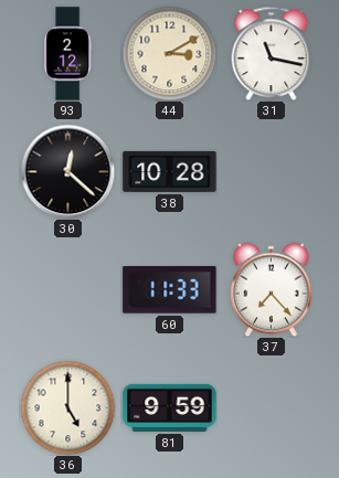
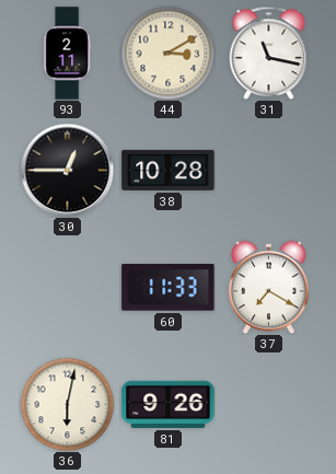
93: 2:12 -> 2:11
30: 12:22 -> 12:45
37: 7:23 -> 7:20
36: 5:00 -> 6:02
81: 9:59 -> 9:26
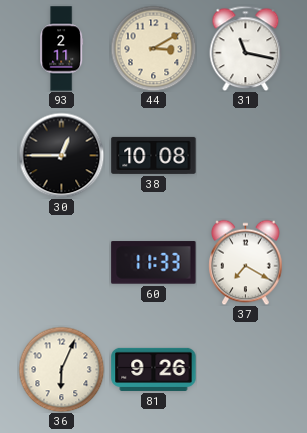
38: 10:28 -> 10:08
36: 6:02 -> 6:04
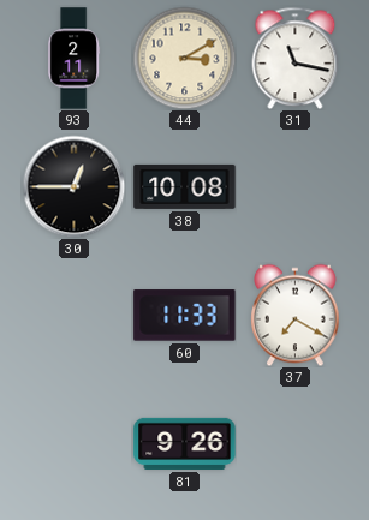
36: 6:04 -> none
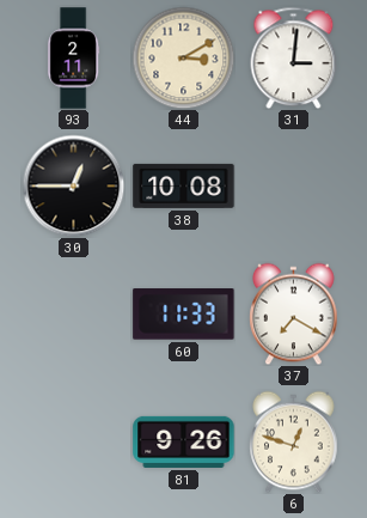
31: 11:17 -> 3:01
6: none -> 12:48
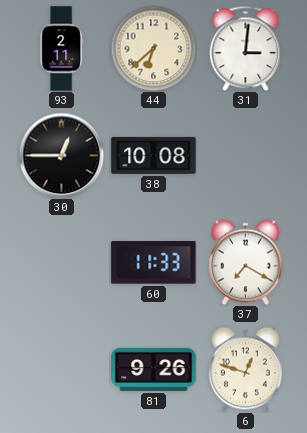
44: 3:10 -> 6:38
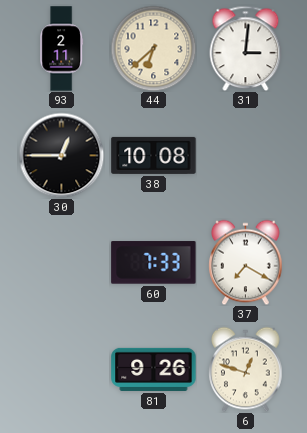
60: 11:33 -> 7:33
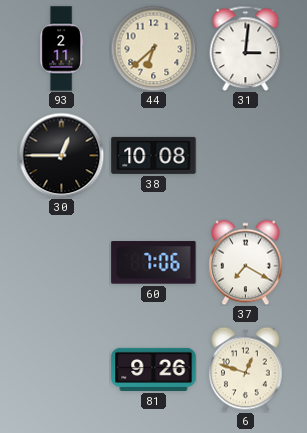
60: 7:33 -> 7:06
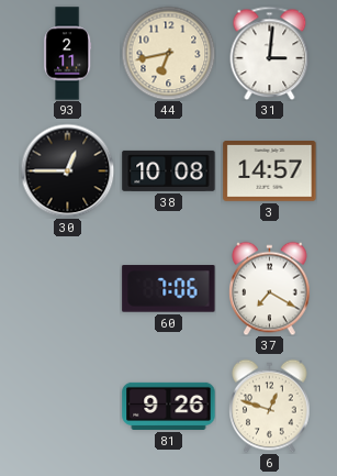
44: 6:38 -> 6:43
3: none -> 14:57
